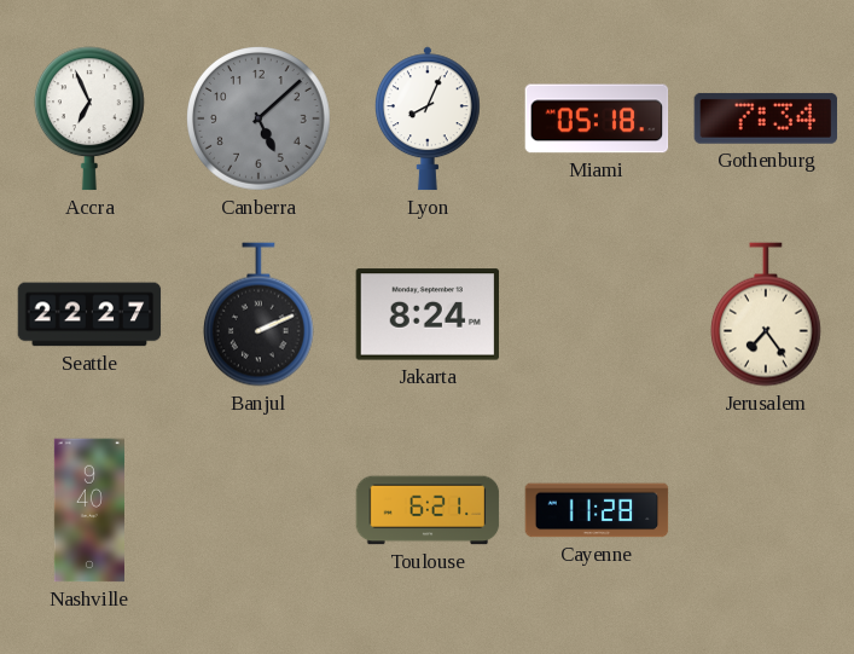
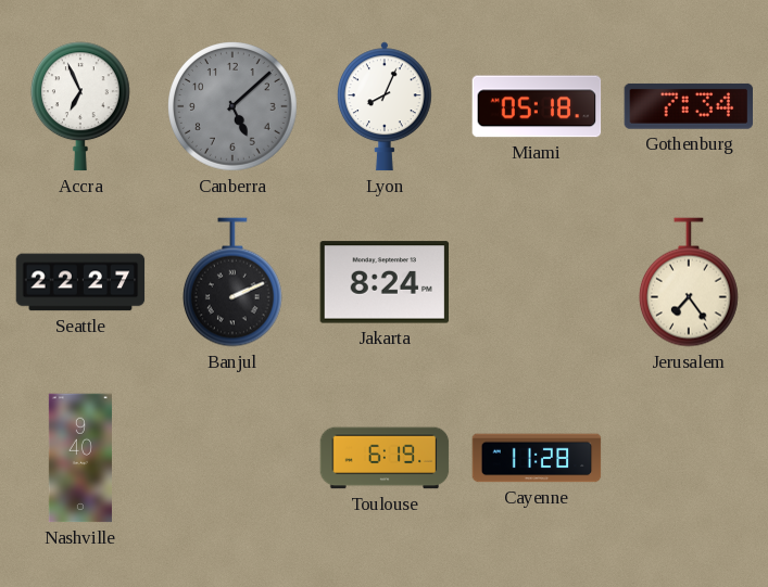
Toulouse: 6:21 -> 6:19
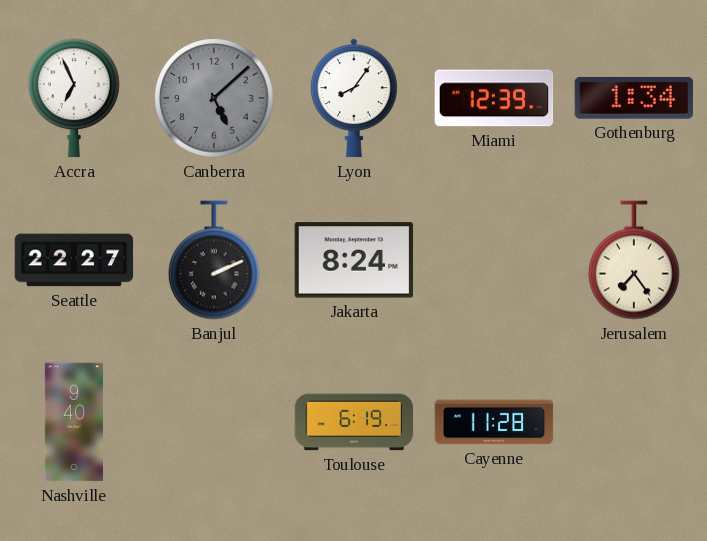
Lyon: 8:04 -> 8:06
Miami: 05:18 -> 12:39
Gothenburg: 7:34 -> 1:34
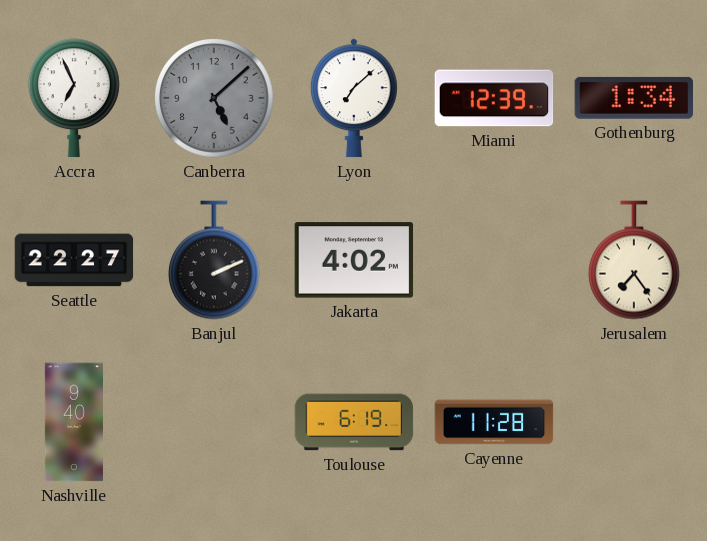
Lyon: 8:06 -> 7:08
Jakarta: 8:24 -> 4:02
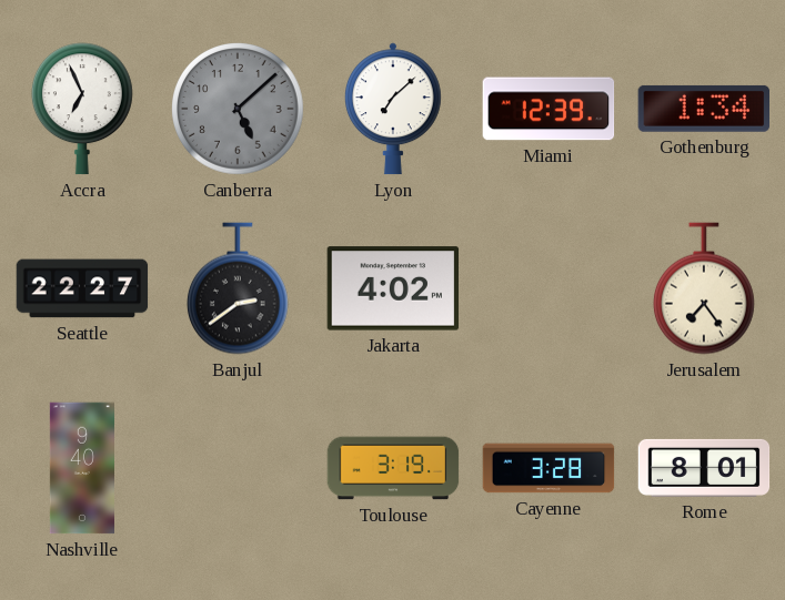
Banjul: 2:11 -> 2:39
Toulouse: 6:19 -> 3:19
Cayenne: 11:28 -> 3:28
Rome: none -> 8:01
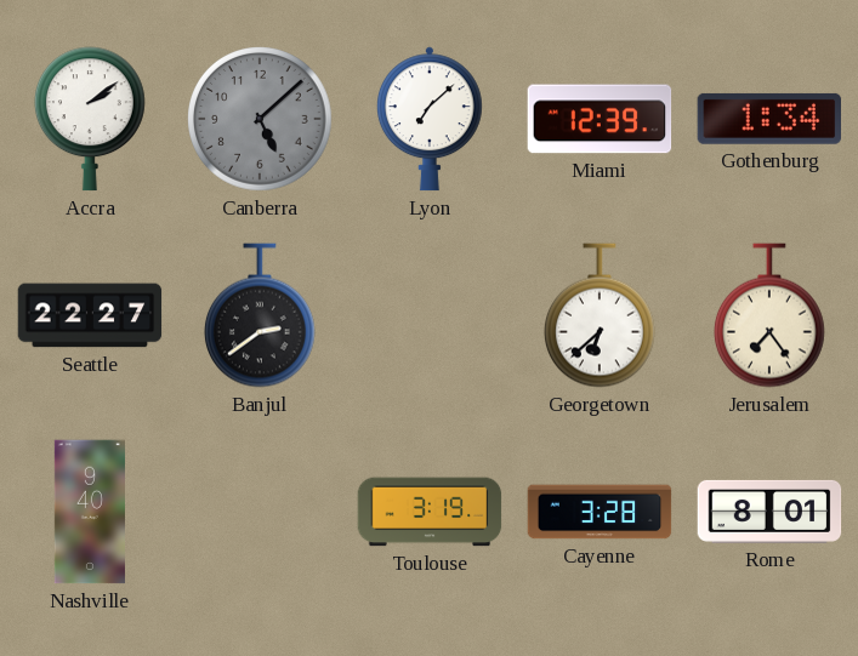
Accra: 6:56 -> 2:09
Jakarta: 4:02 -> none
Georgetown: none -> 6:38
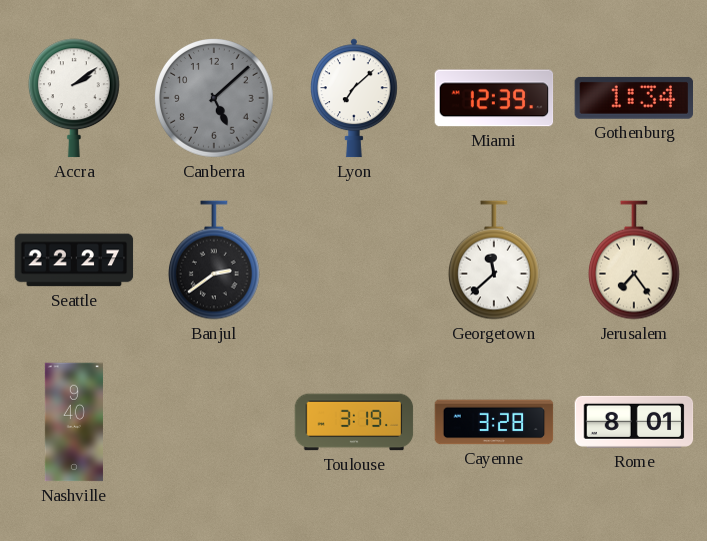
Georgetown: 6:38 -> 11:38
